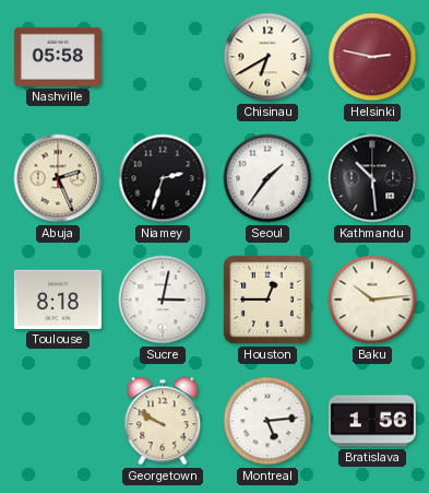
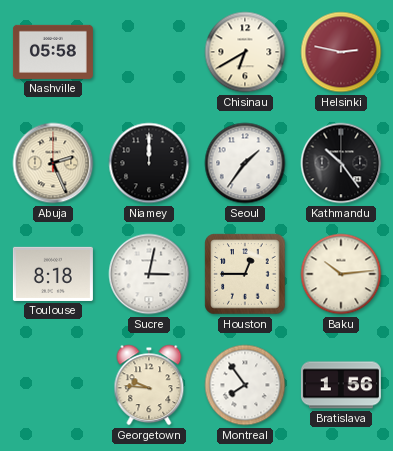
Niamey: 2:33 -> 12:00
Kathmandu: 10:29 -> 10:24
Georgetown: 9:50 -> 9:46
Montreal: 5:14 -> 7:54
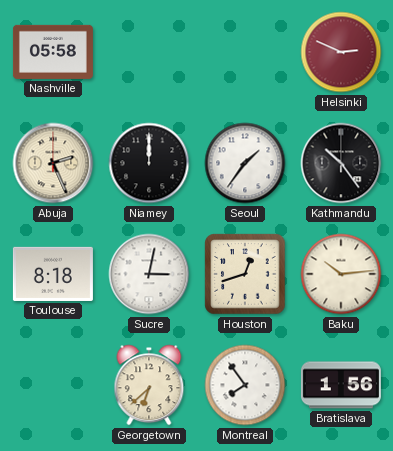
Chisinau: 6:40 -> none
Helsinki: 2:47 -> 2:49
Houston: 12:45 -> 12:42
Georgetown: 9:46 -> 6:38
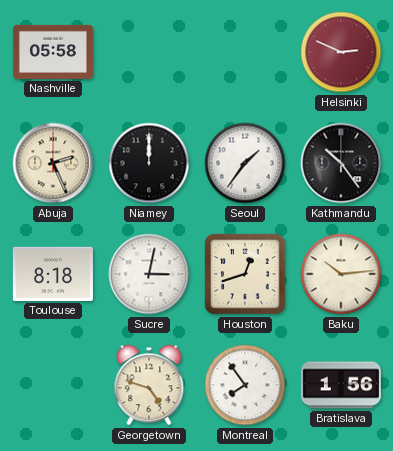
Georgetown: 6:38 -> 4:48
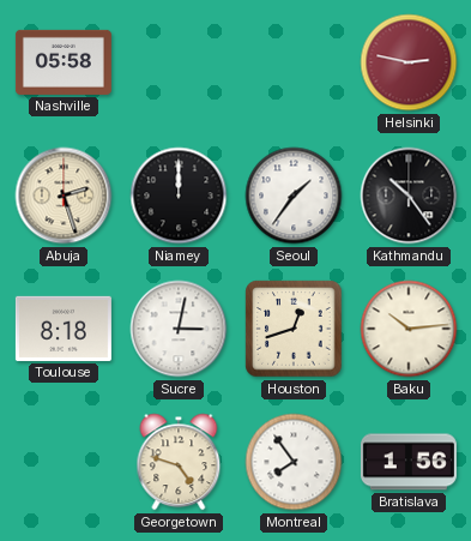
Helsinki: 2:49 -> 2:47
Abuja: 2:26 -> 2:27
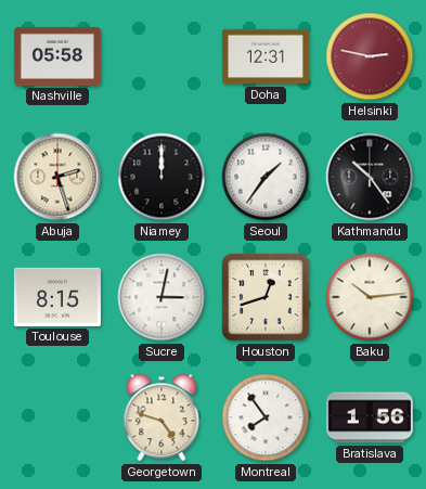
Doha: none -> 12:31
Toulouse: 8:18 -> 8:15
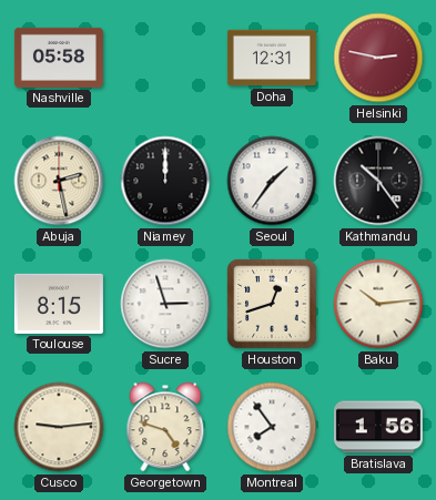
Abuja: 2:27 -> 2:28
Sucre: 3:02 -> 2:57
Cusco: none -> 9:14
